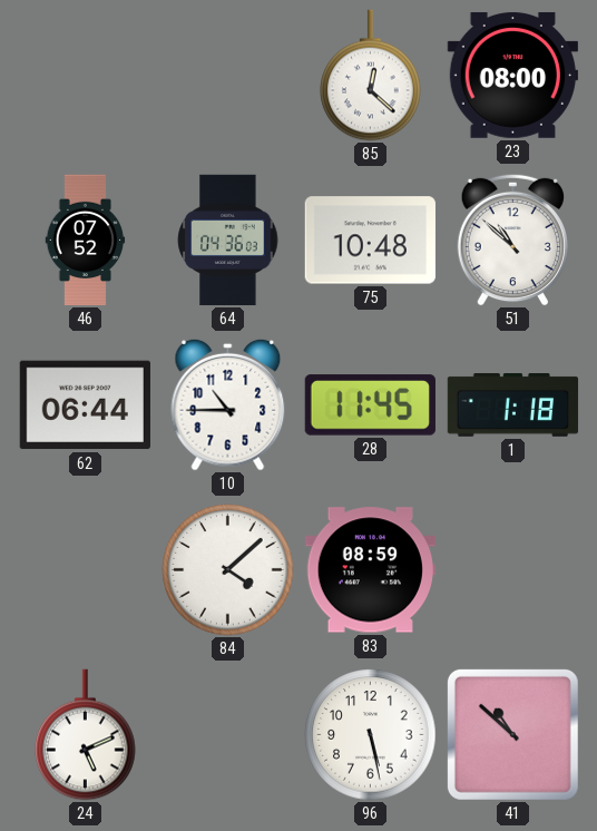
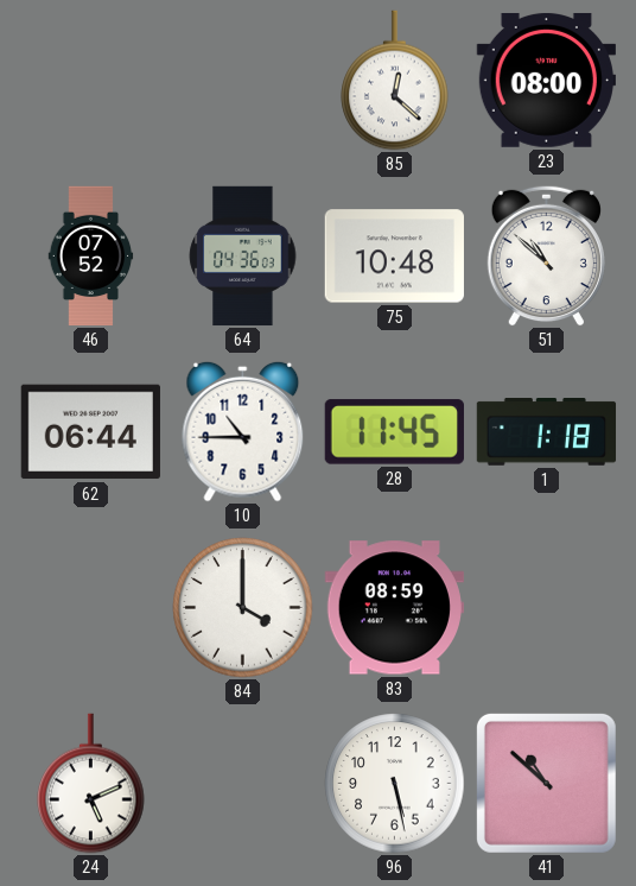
84: 4:08 -> 4:00
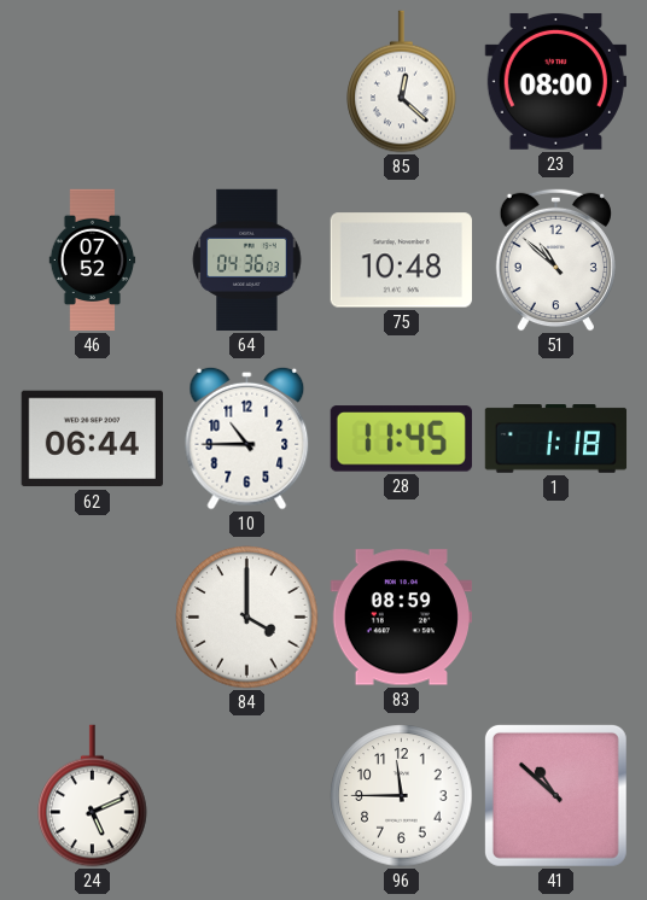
96: 5:28 -> 11:45
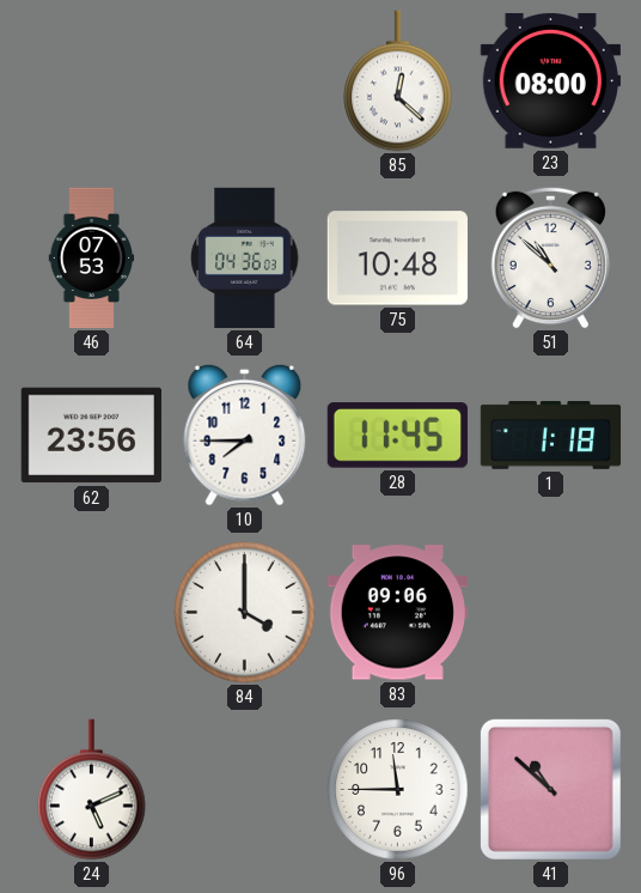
46: 07:52 -> 07:53
62: 06:44 -> 23:56
10: 10:45 -> 7:45
83: 08:59 -> 09:06
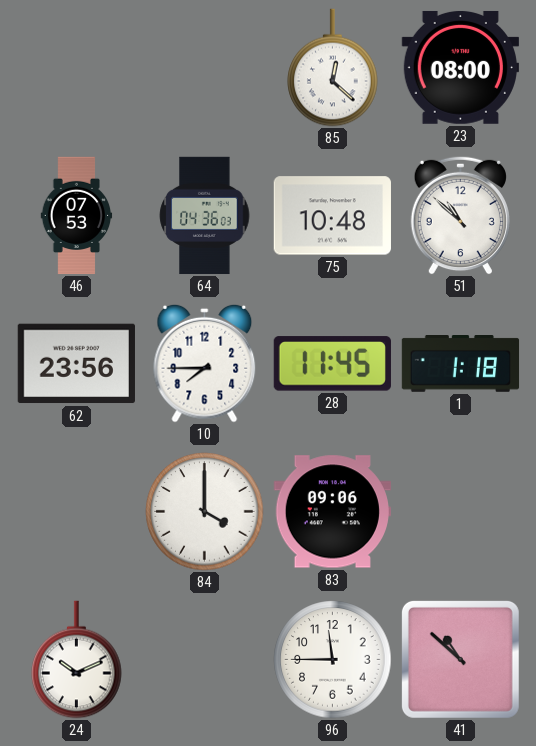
24: 5:11 -> 10:11
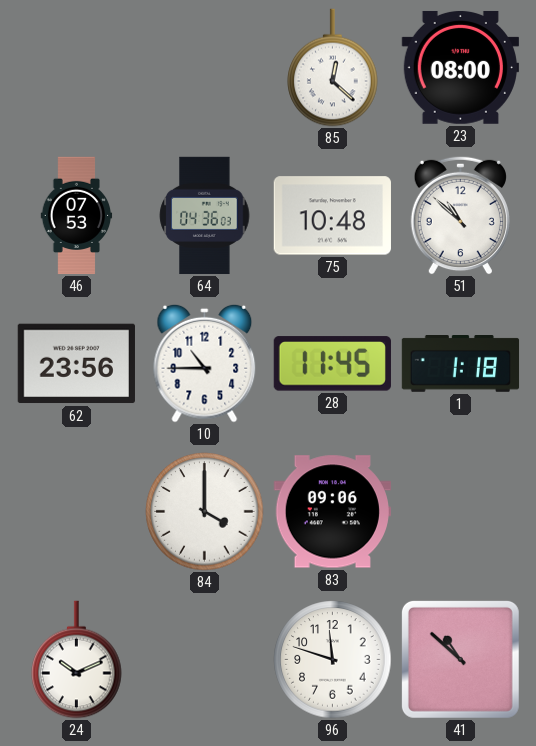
10: 7:45 -> 10:45
96: 11:45 -> 11:48
